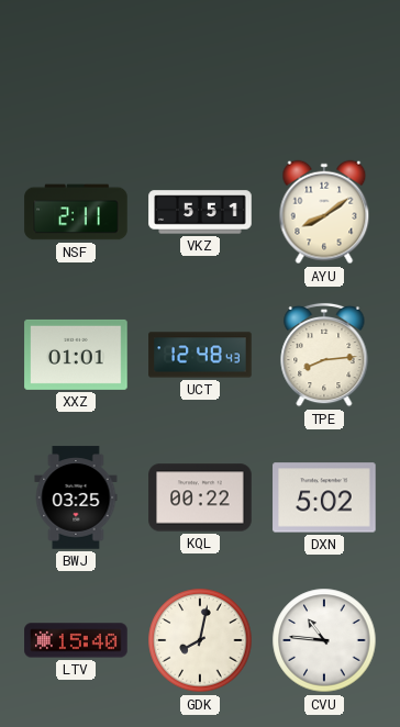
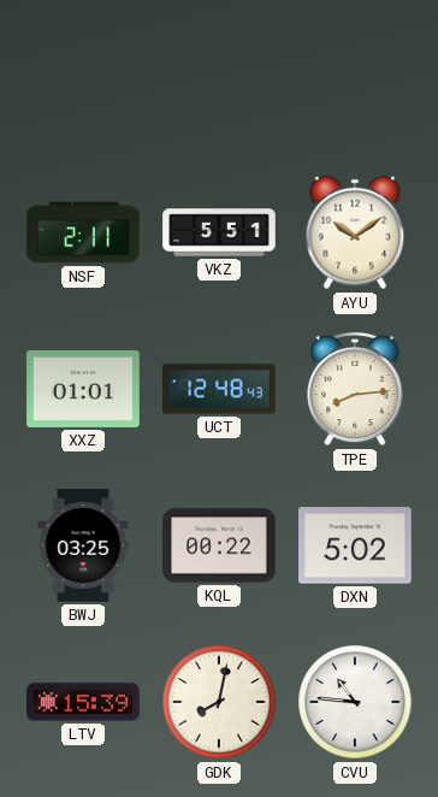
AYU: 8:09 -> 10:09
LTV: 15:40 -> 15:39
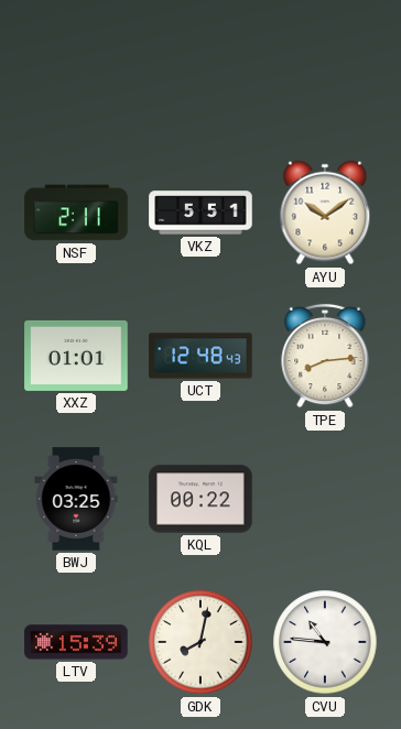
DXN: 5:02 -> none
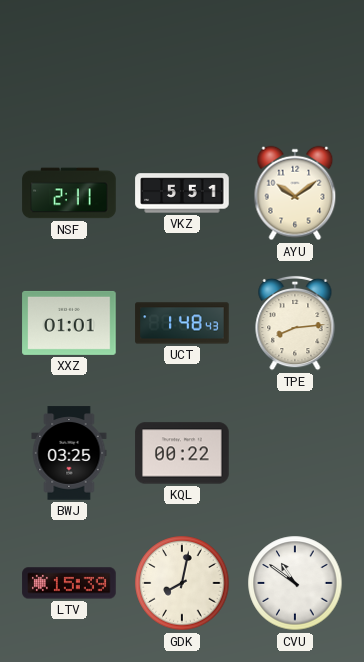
UCT: 12:48 -> 1:48
CVU: 10:46 -> 10:51
